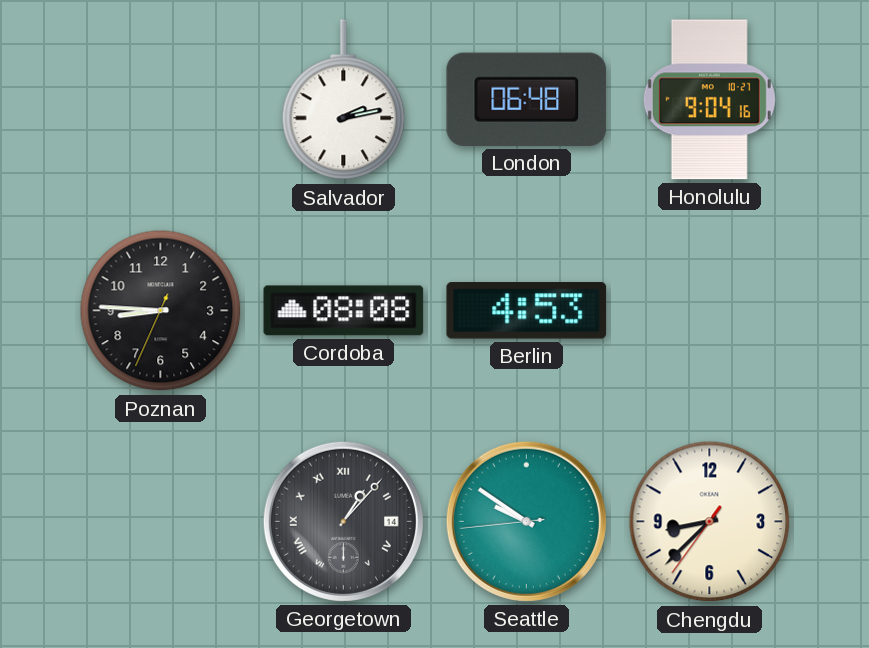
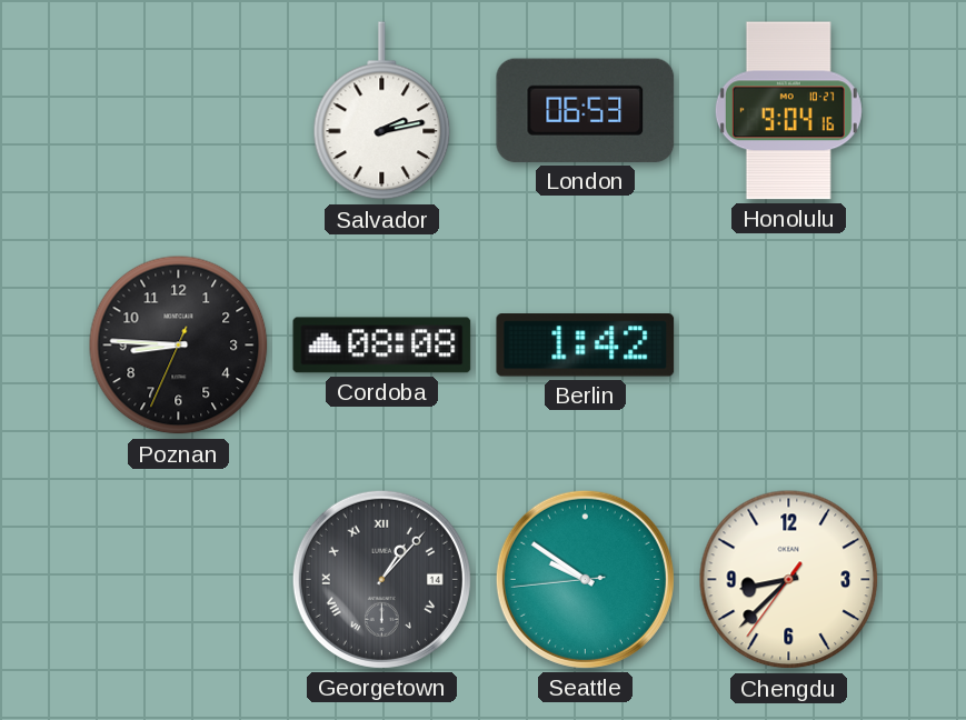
London: 06:48 -> 06:53
Berlin: 4:53 -> 1:42
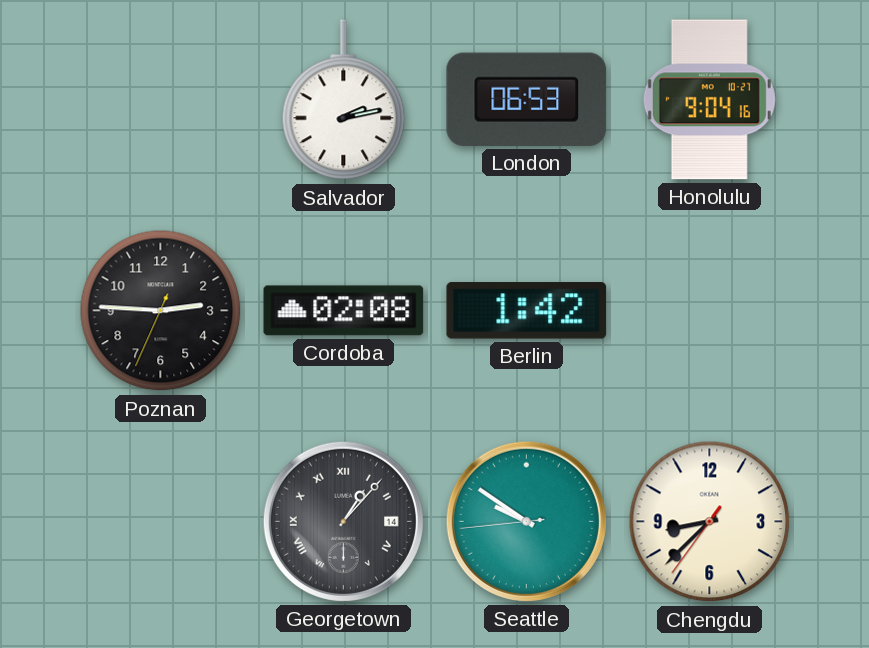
Poznan: 8:45 -> 2:45
Cordoba: 08:08 -> 02:08
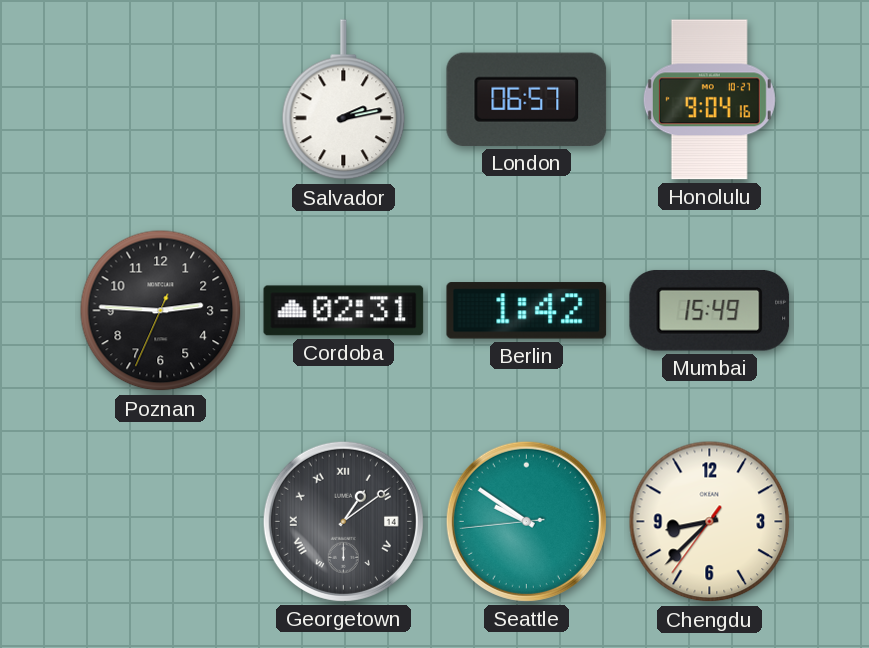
London: 06:53 -> 06:57
Cordoba: 02:08 -> 02:31
Mumbai: none -> 15:49
Georgetown: 1:07 -> 1:09
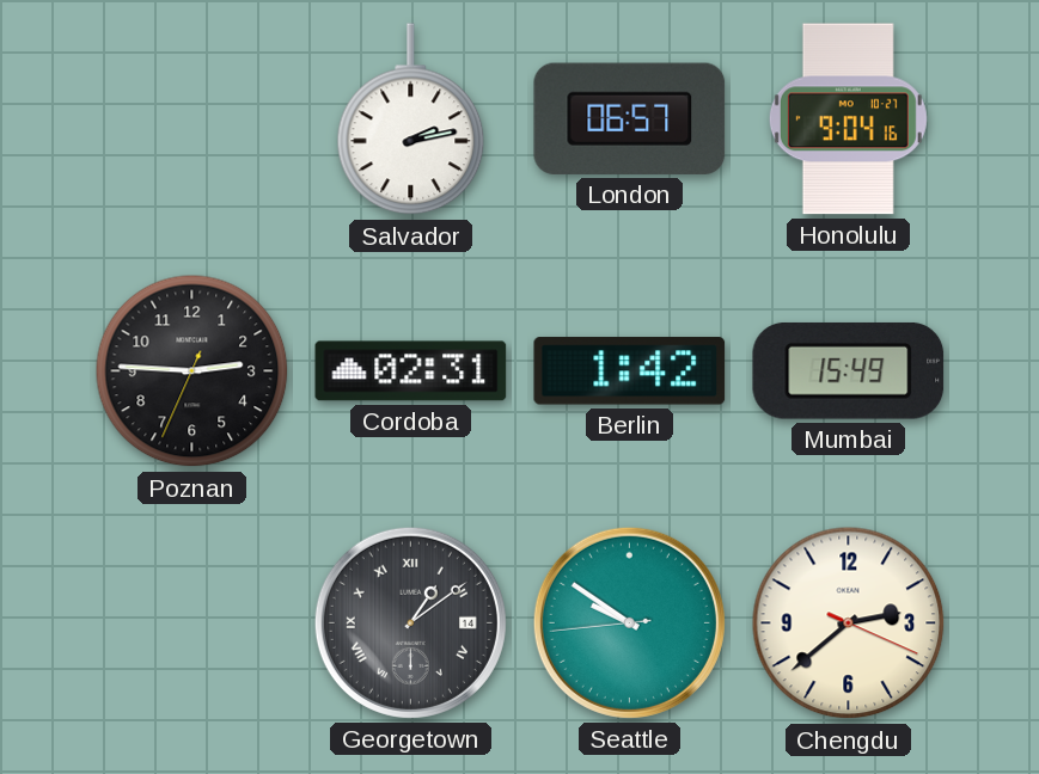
Chengdu: 8:37 -> 2:38
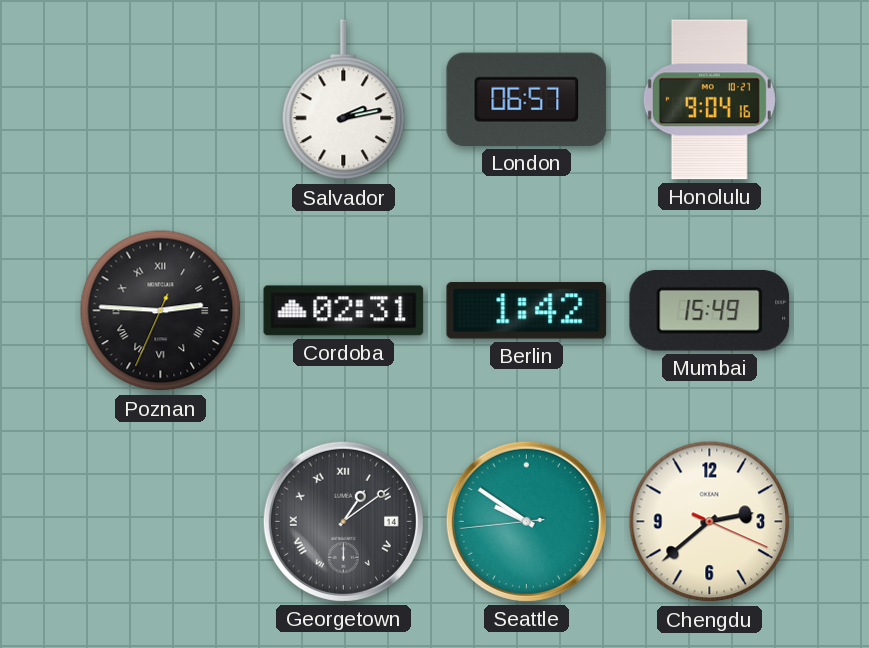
Poznan numerals: Arabic -> Roman
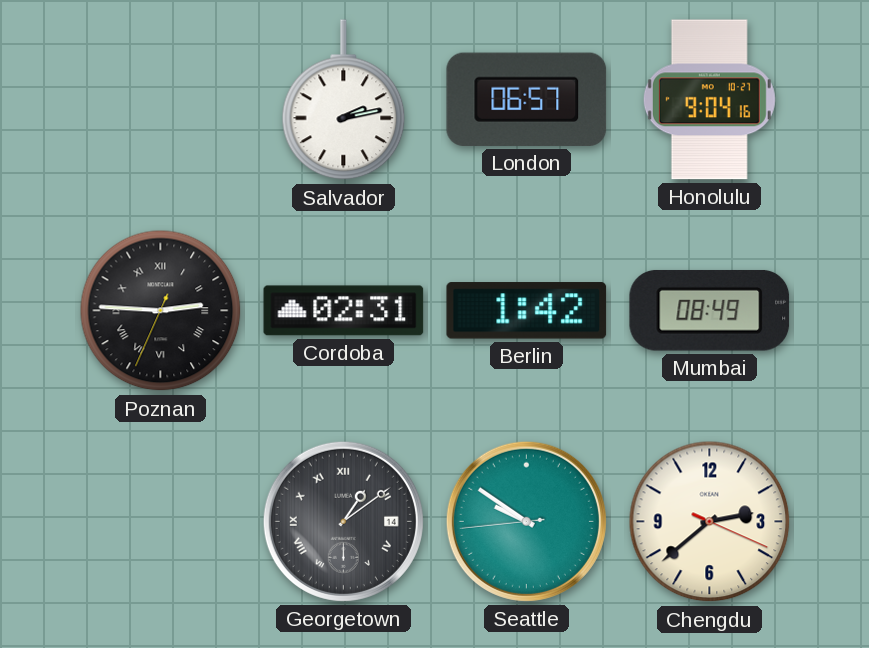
Mumbai: 15:49 -> 08:49
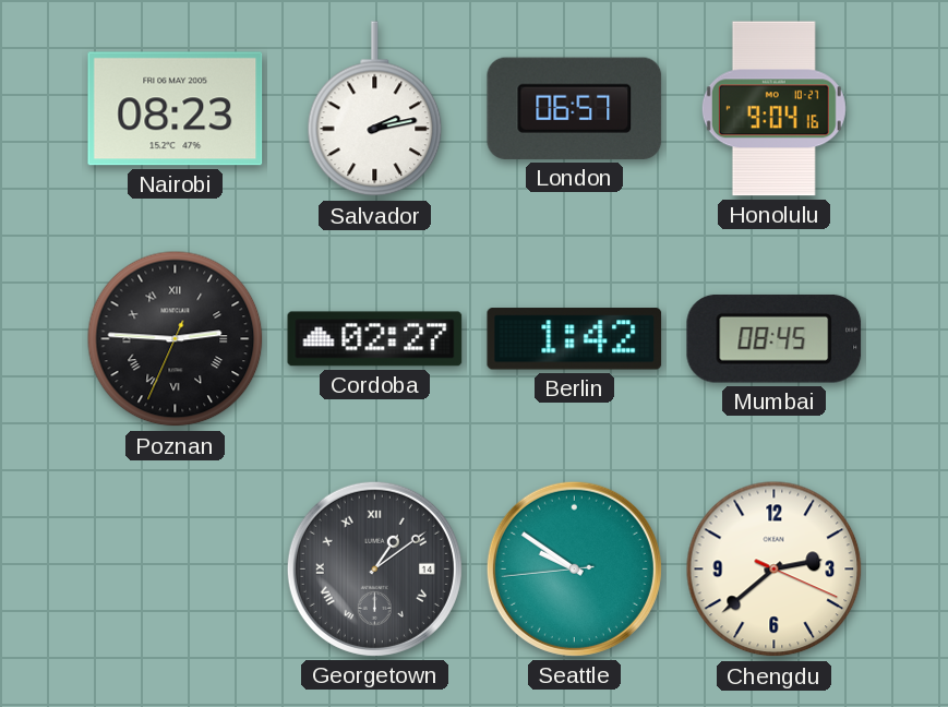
Nairobi: none -> 08:23
Cordoba: 02:31 -> 02:27
Mumbai: 08:49 -> 08:45
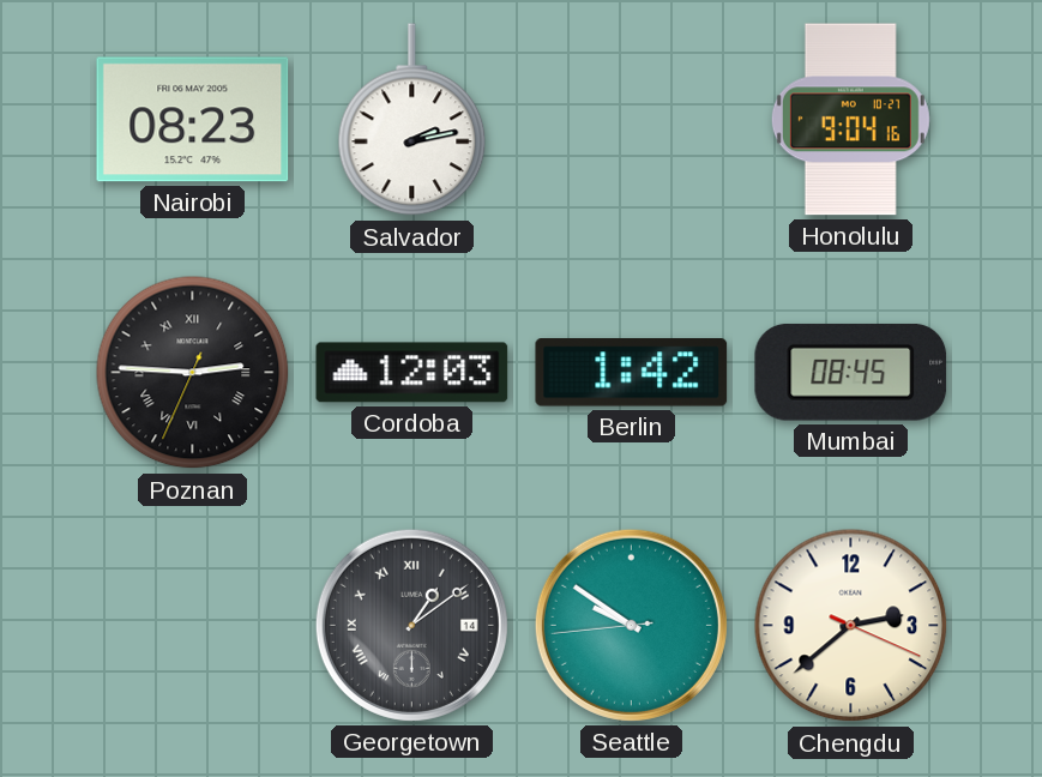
London: 06:57 -> none
Cordoba: 02:27 -> 12:03
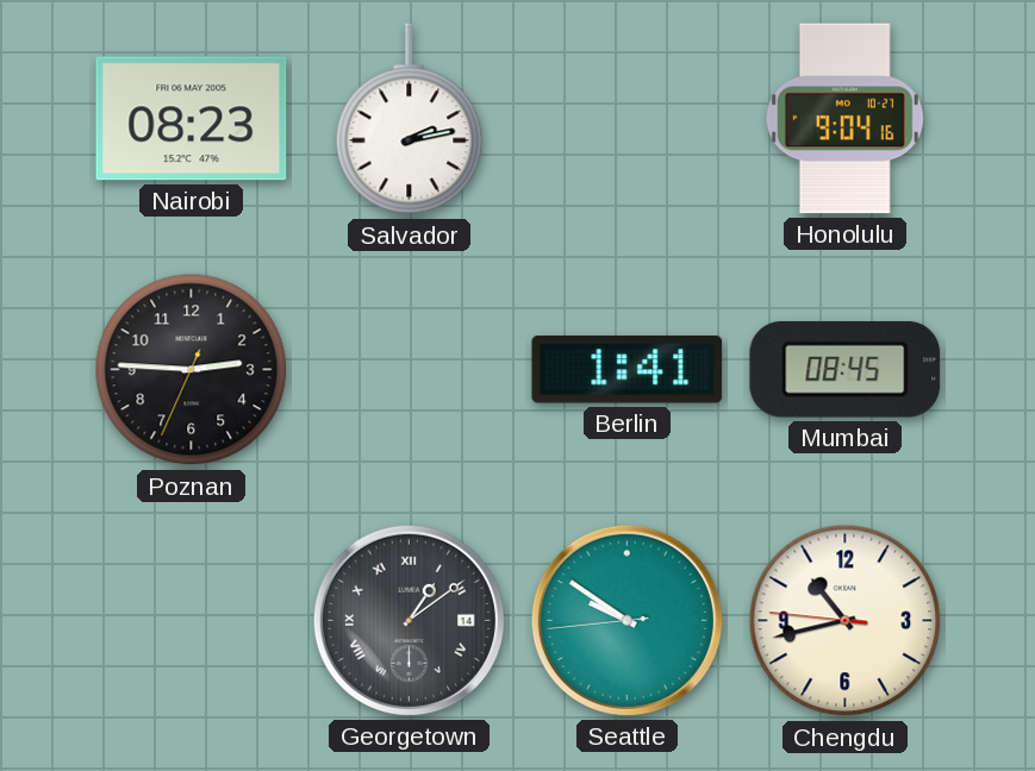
Poznan numerals: Roman -> Arabic
Cordoba: 12:03 -> none
Berlin: 1:42 -> 1:41
Chengdu: 2:38 -> 10:42
